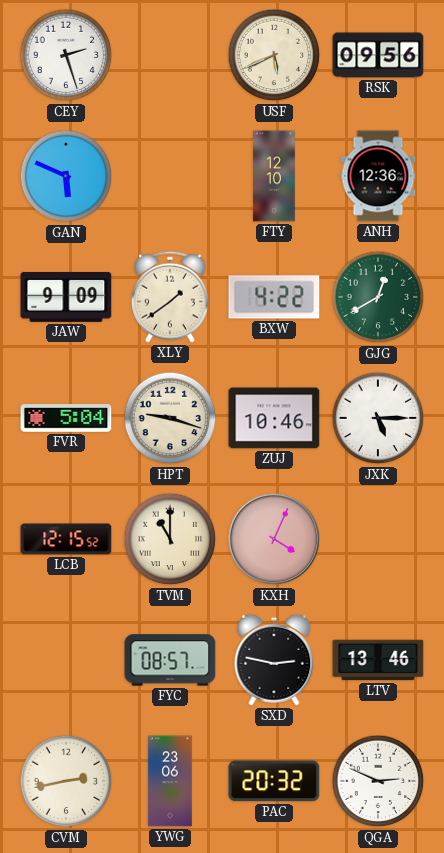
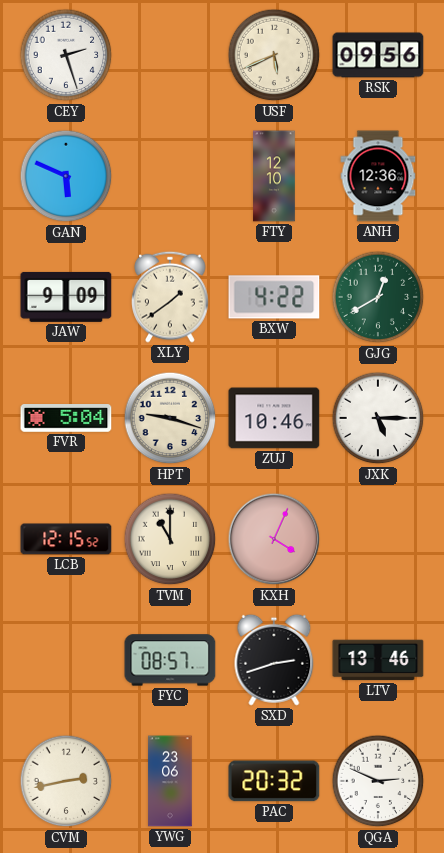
SXD: 2:47 -> 2:42
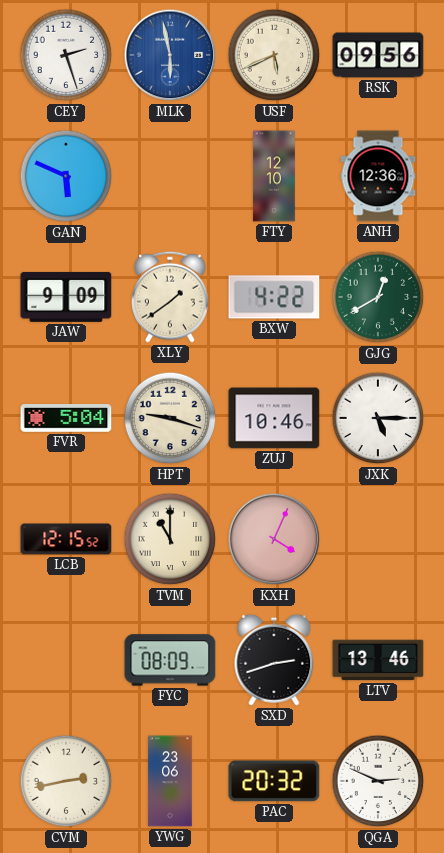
MLK: none -> 5:58
FYC: 08:57 -> 08:09
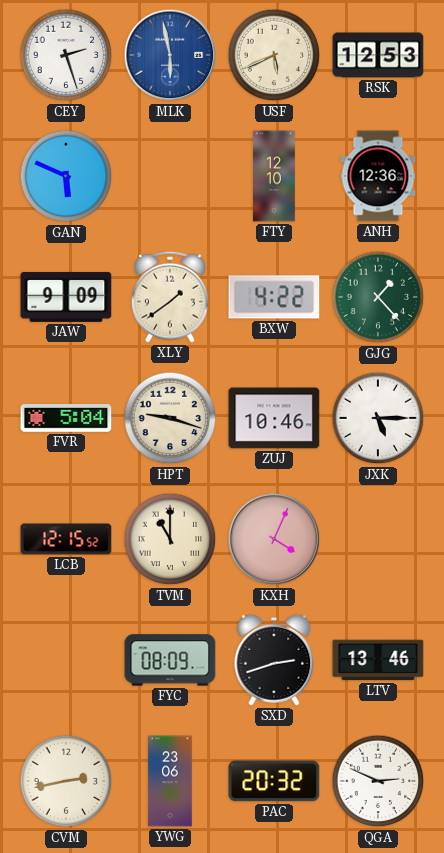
RSK: 09:56 -> 12:53
GJG: 12:40 -> 1:23
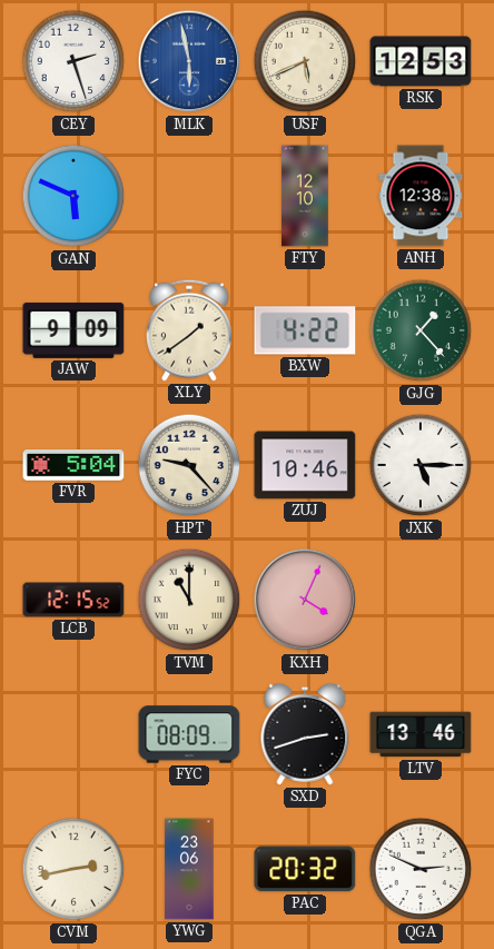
ANH: 12:36 -> 12:38
HPT: 9:18 -> 9:23
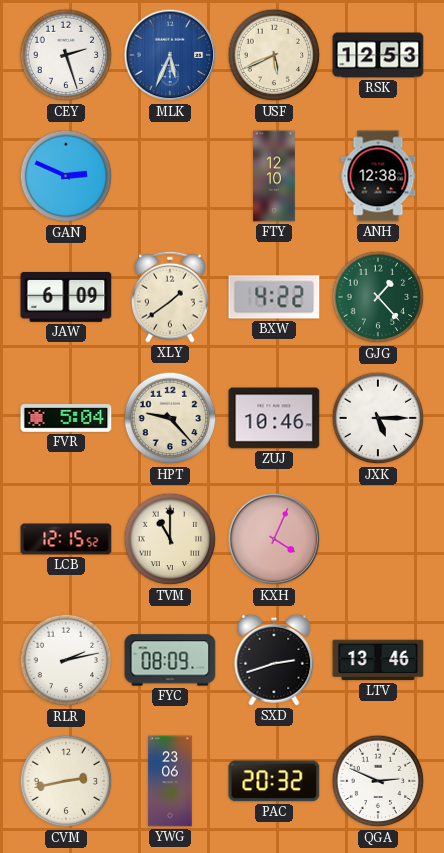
MLK: 5:58 -> 5:34
GAN: 5:49 -> 2:49
JAW: 9:09 -> 6:09
RLR: none -> 2:13
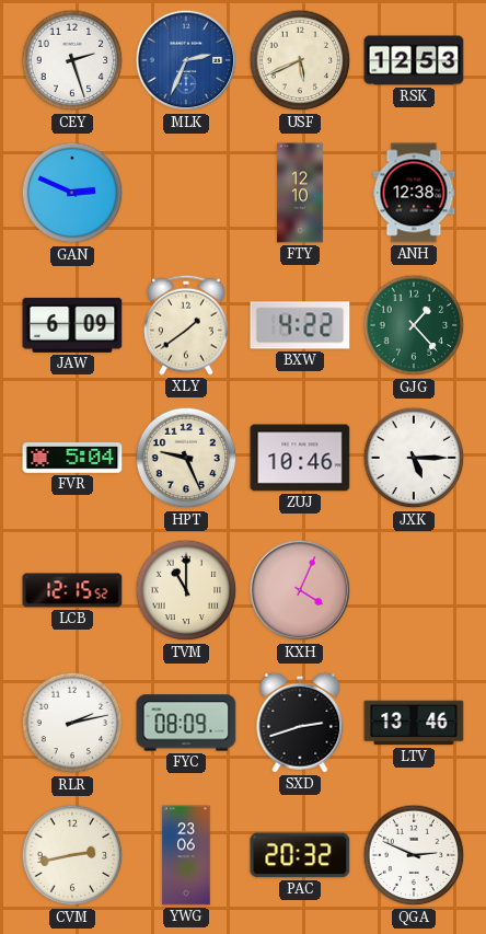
MLK: 5:34 -> 2:34
HPT: 9:23 -> 9:26
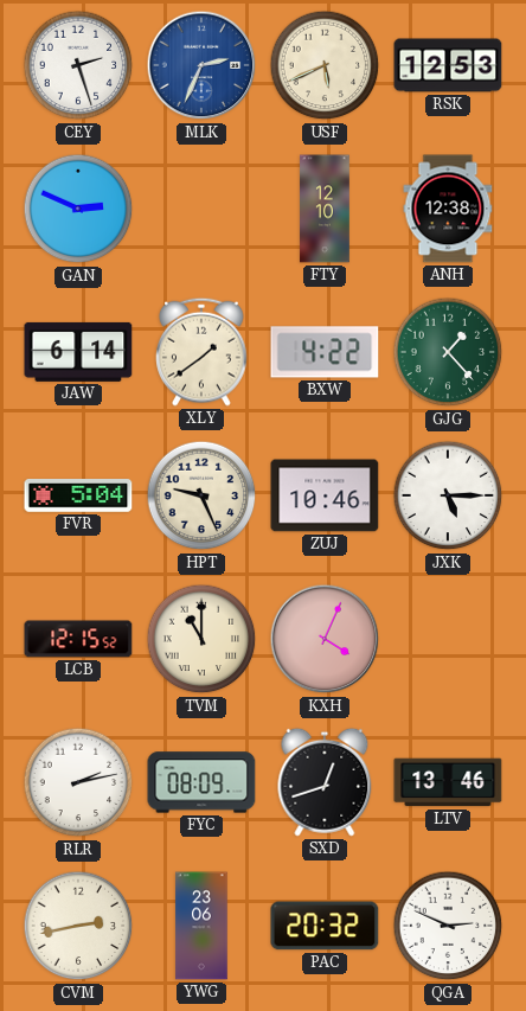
JAW: 6:09 -> 6:14
SXD: 2:42 -> 12:42
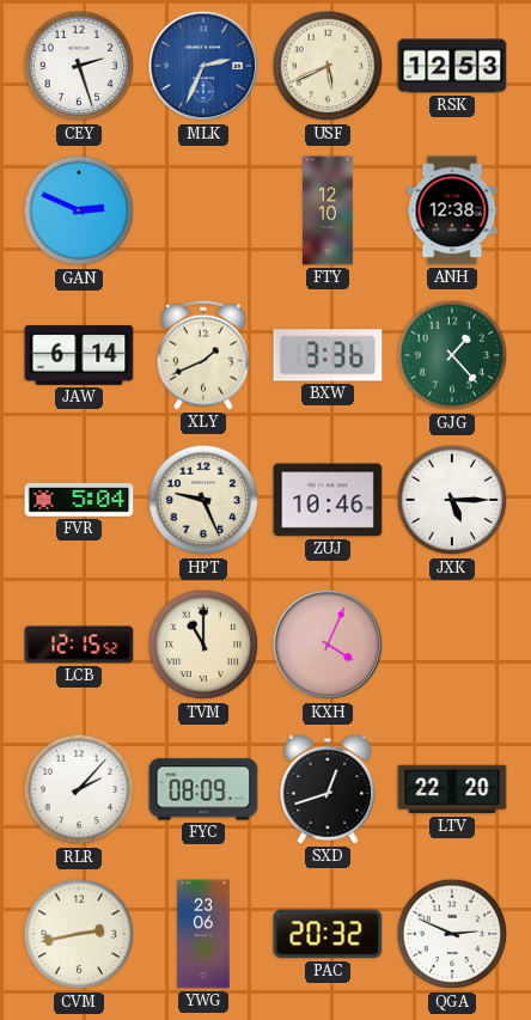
XLY: 1:39 -> 1:41
BXW: 4:22 -> 3:36
RLR: 2:13 -> 2:07
LTV: 13:46 -> 22:20
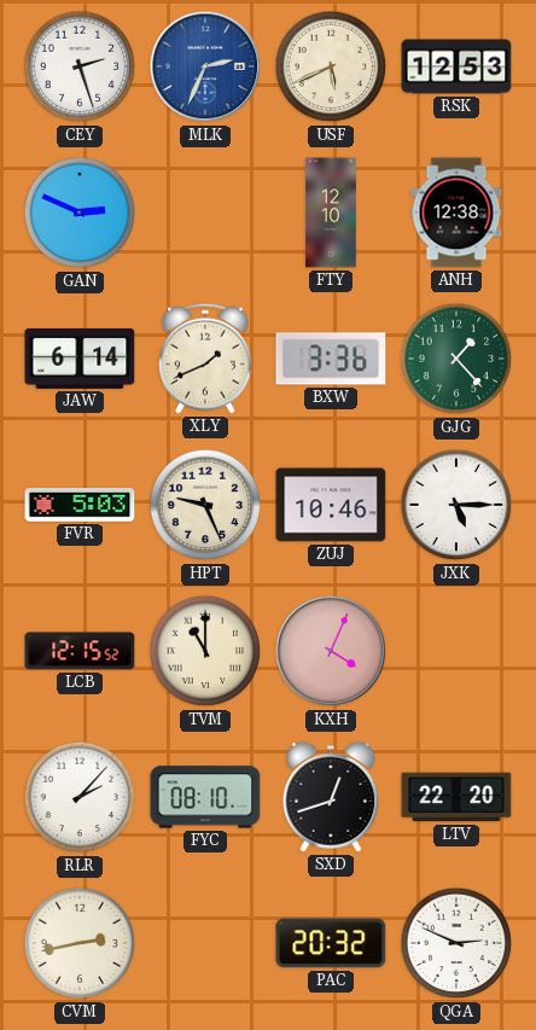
FVR: 5:04 -> 5:03
FYC: 08:09 -> 08:10
YWG: 23:06 -> none
